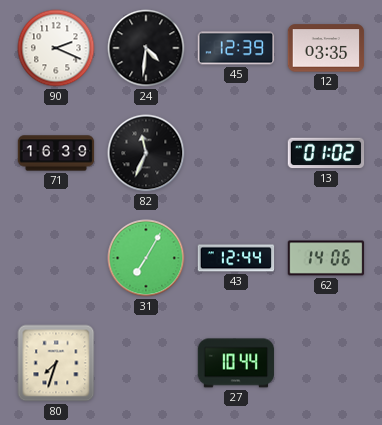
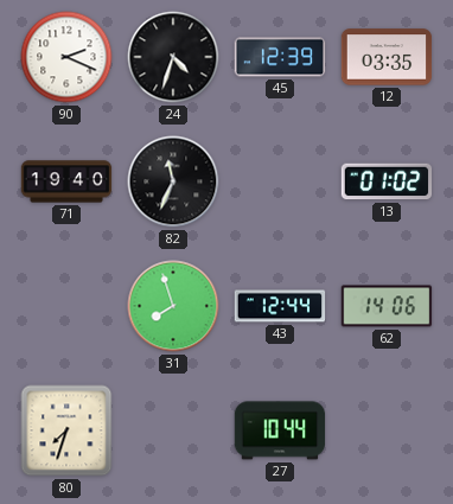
24: 4:31 -> 4:33
71: 16:39 -> 19:40
31: 7:05 -> 7:57
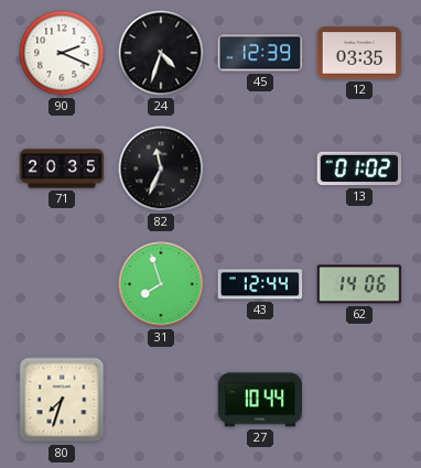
71: 19:40 -> 20:35
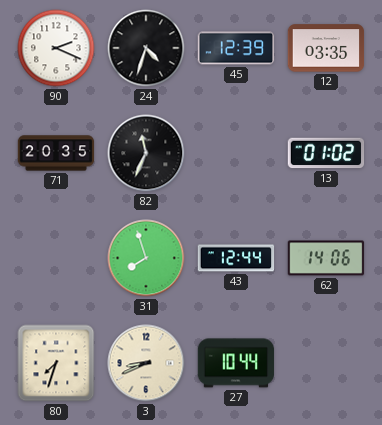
3: none -> 8:41
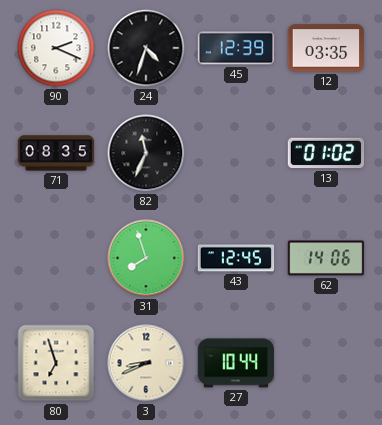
71: 20:35 -> 08:35
43: 12:44 -> 12:45
80: 7:33 -> 6:57
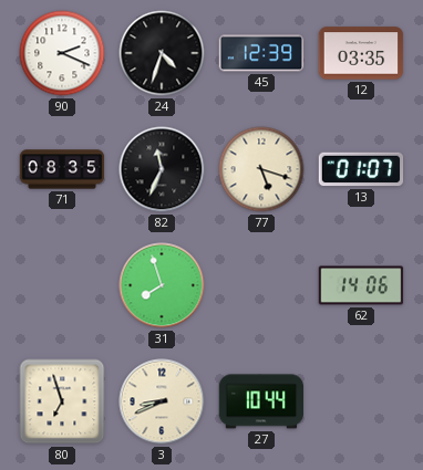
77: none -> 5:18
13: 01:02 -> 01:07
43: 12:45 -> none
